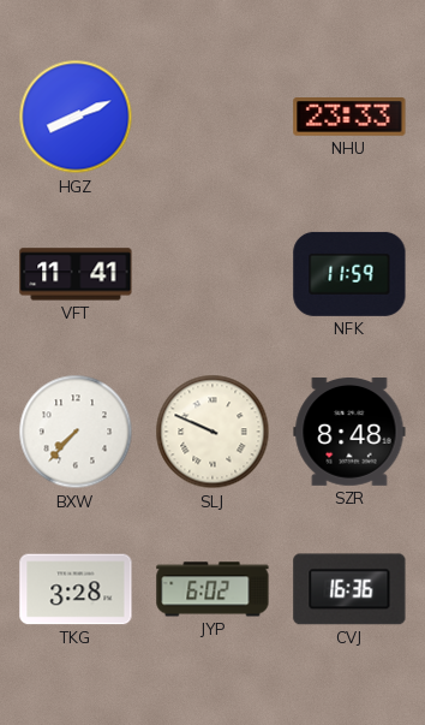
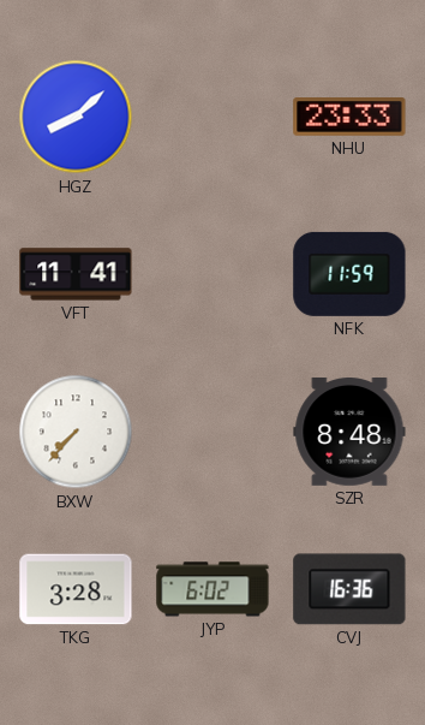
HGZ: 8:11 -> 8:08
SLJ: 9:49 -> none
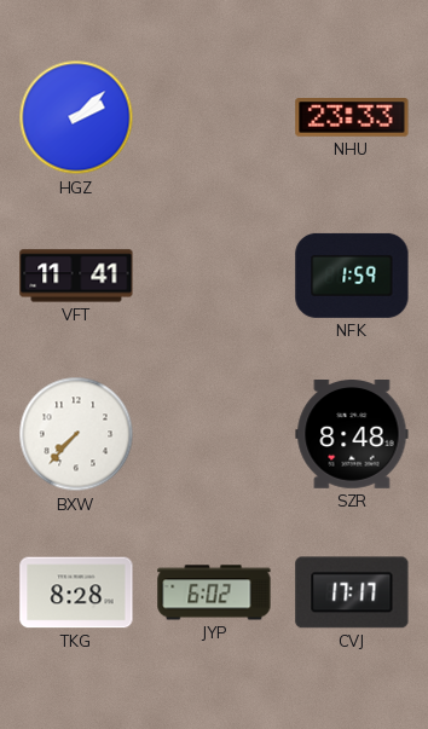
HGZ: 8:08 -> 2:08
NFK: 11:59 -> 1:59
TKG: 3:28 -> 8:28
CVJ: 16:36 -> 17:17
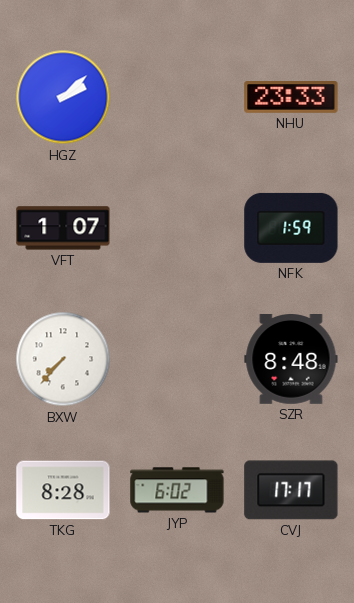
VFT: 11:41 -> 1:07
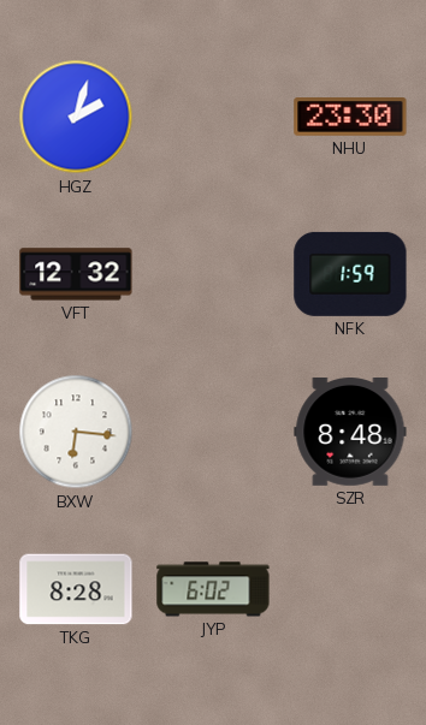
HGZ: 2:08 -> 2:03
NHU: 23:33 -> 23:30
VFT: 1:07 -> 12:32
BXW: 7:37 -> 6:16
CVJ: 17:17 -> none
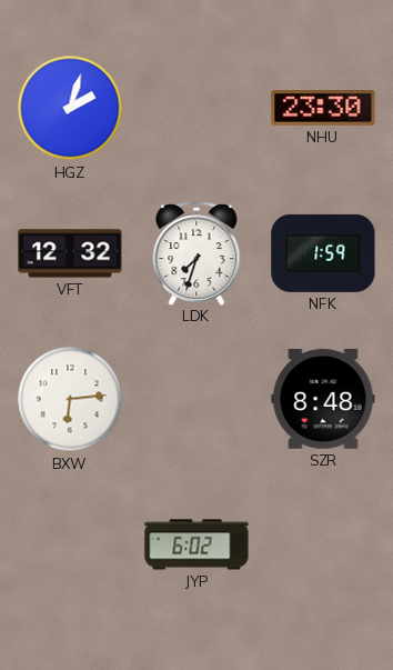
LDK: none -> 7:33
BXW: 6:16 -> 6:14
TKG: 8:28 -> none
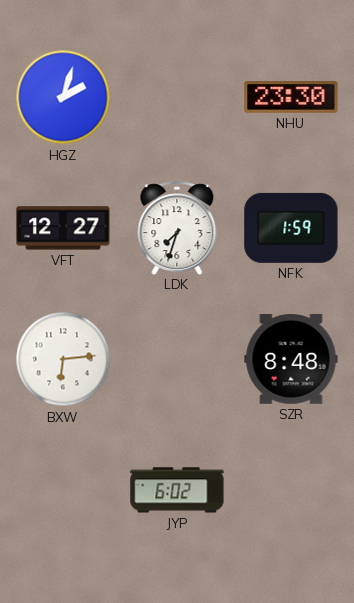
VFT: 12:32 -> 12:27
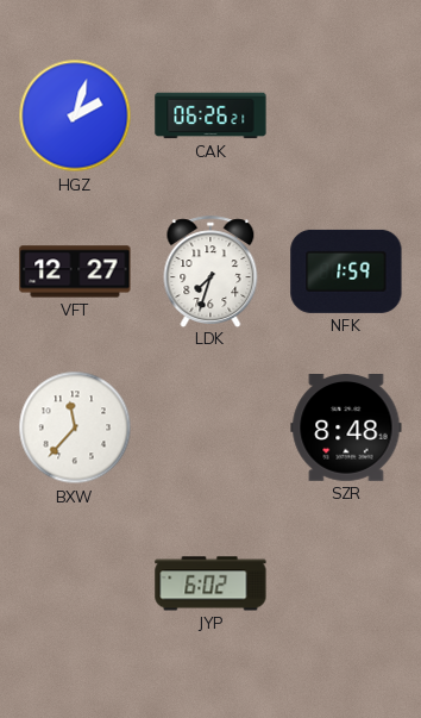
CAK: none -> 06:26
NHU: 23:30 -> none
BXW: 6:14 -> 11:37
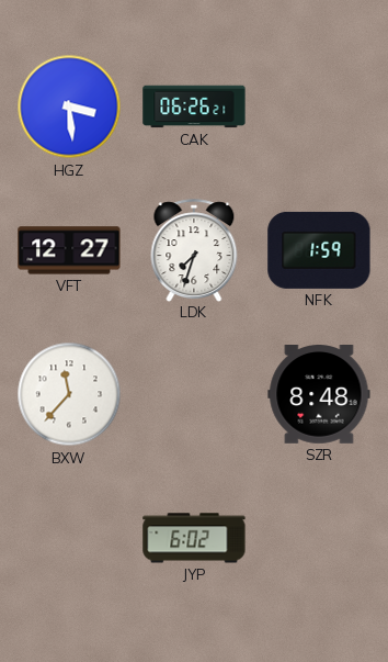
HGZ: 2:03 -> 3:29
